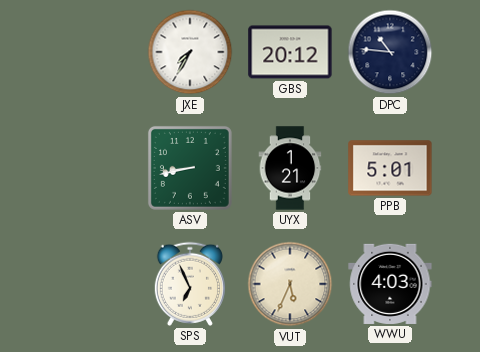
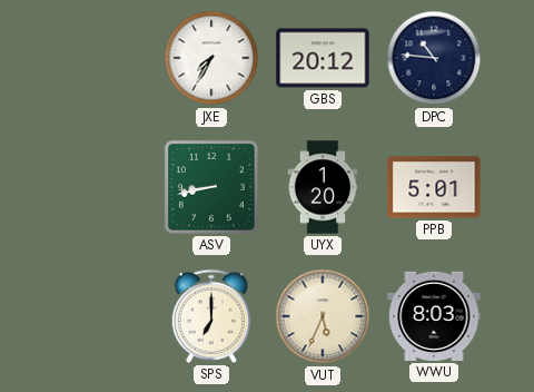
UYX: 1:21 -> 1:20
SPS: 6:56 -> 7:00
WWU: 4:03 -> 8:03
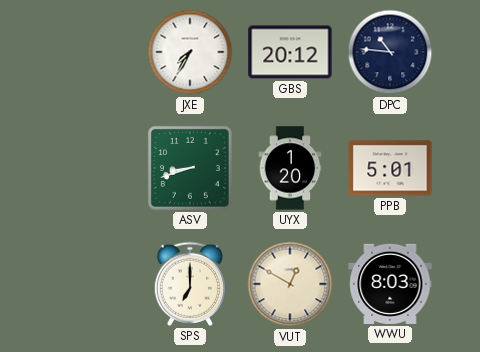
ASV: 8:43 -> 8:42
VUT: 5:34 -> 12:50
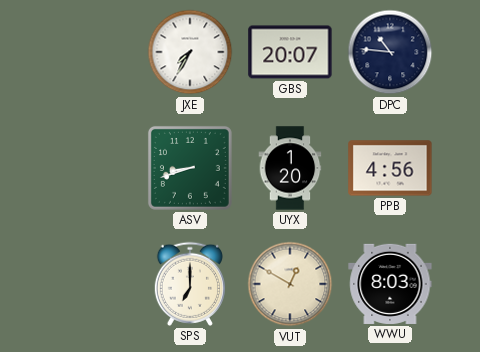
GBS: 20:12 -> 20:07
PPB: 5:01 -> 4:56
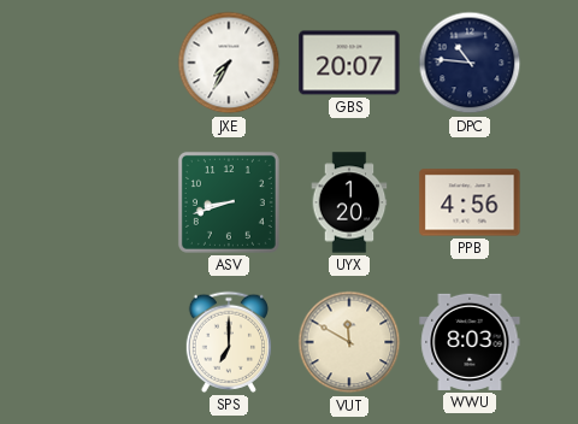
VUT: 12:50 -> 11:50
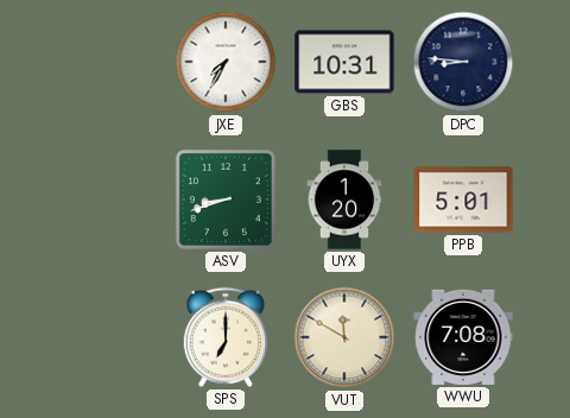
GBS: 20:07 -> 10:31
DPC: 10:46 -> 8:46
PPB: 4:56 -> 5:01
WWU: 8:03 -> 7:08
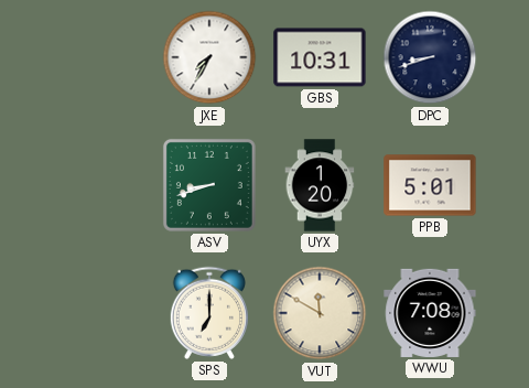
DPC: 8:46 -> 8:42
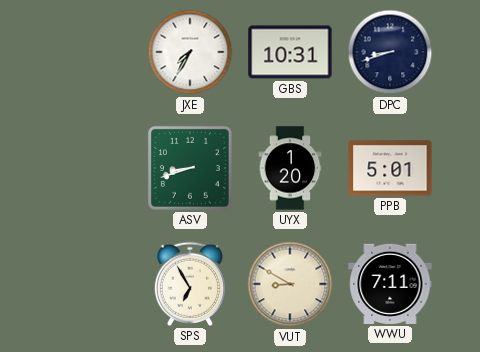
SPS: 7:00 -> 6:55
VUT: 11:50 -> 8:50
WWU: 7:08 -> 7:11
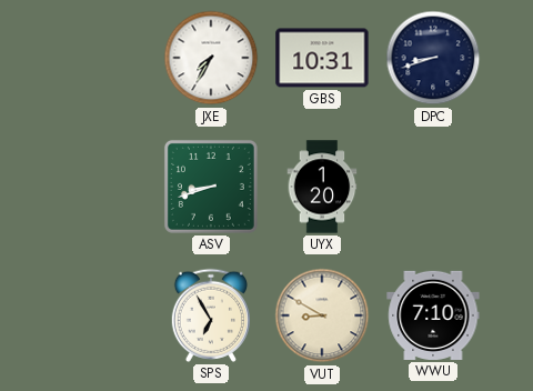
PPB: 5:01 -> none
WWU: 7:11 -> 7:10
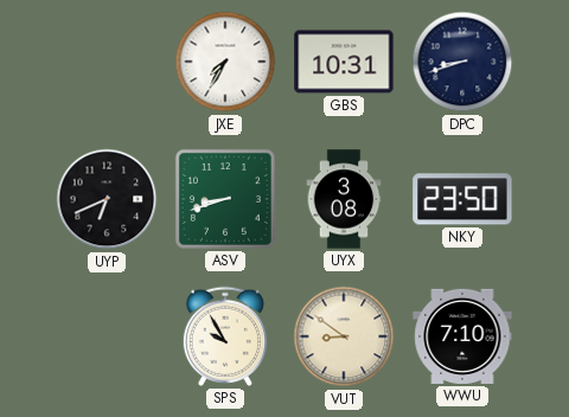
UYP: none -> 6:41
UYX: 1:20 -> 3:08
NKY: none -> 23:50
SPS: 6:55 -> 9:55
VUT: 8:50 -> 8:51
